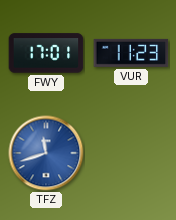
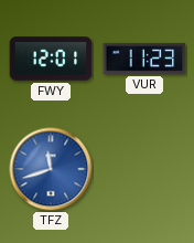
FWY: 17:01 -> 12:01
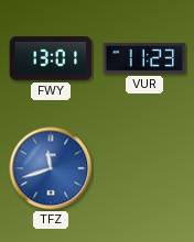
FWY: 12:01 -> 13:01
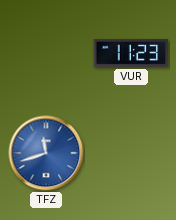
FWY: 13:01 -> none
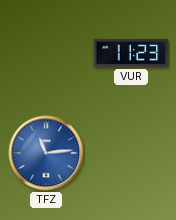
TFZ: 11:42 -> 11:14
